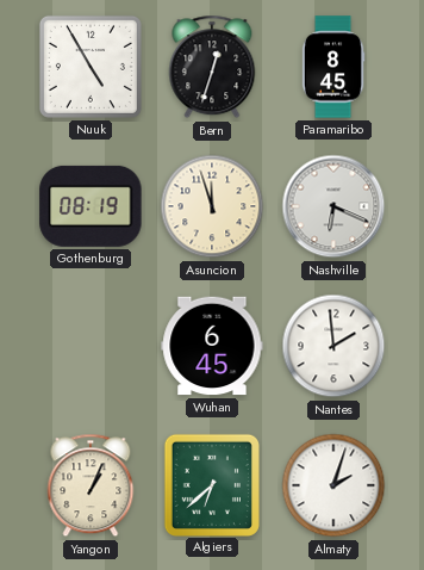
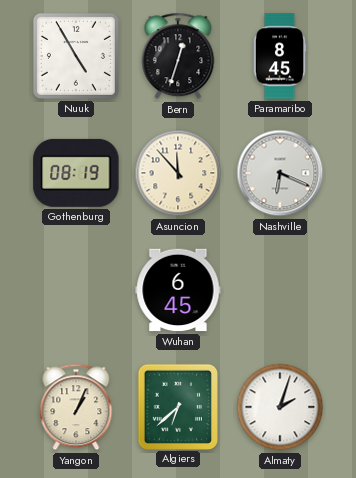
Asuncion: 11:57 -> 11:53
Nantes: 1:59 -> none
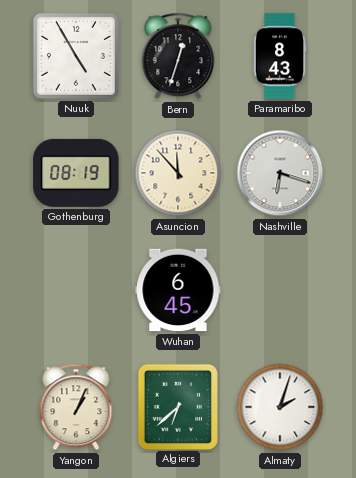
Paramaribo: 8:45 -> 8:43
Nashville: 6:19 -> 6:18
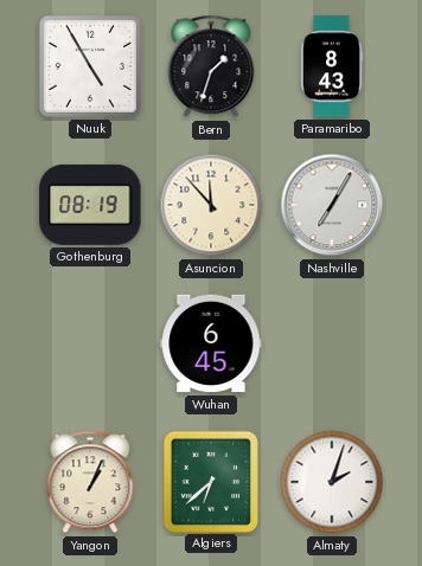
Bern: 12:33 -> 1:33
Nashville: 6:18 -> 7:05
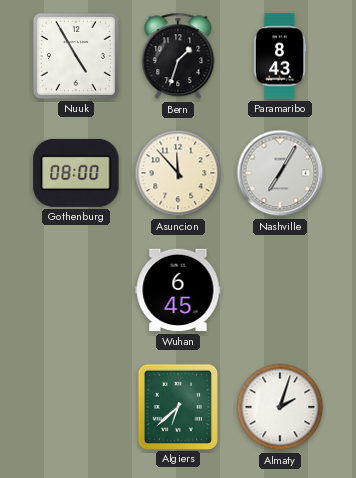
Gothenburg: 08:19 -> 08:00
Yangon: 1:04 -> none
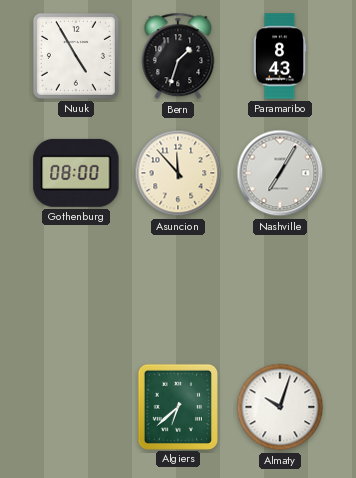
Wuhan: 6:45 -> none
Almaty: 2:03 -> 10:03
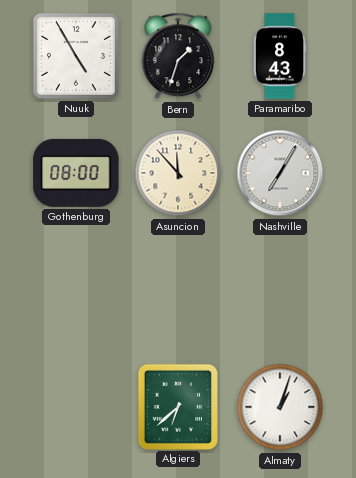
Almaty: 10:03 -> 1:03
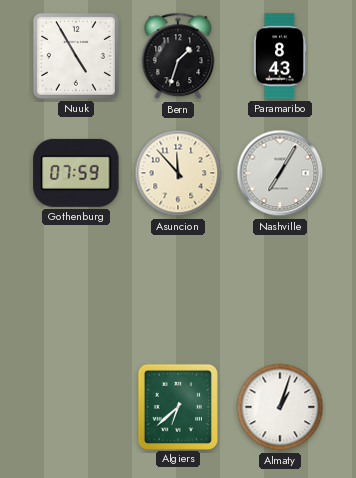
Gothenburg: 08:00 -> 07:59
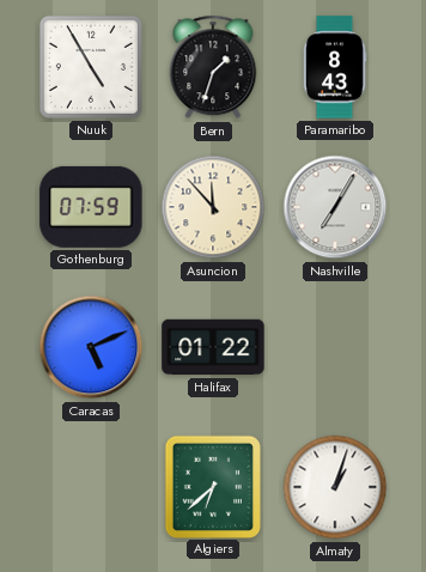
Caracas: none -> 5:11
Halifax: none -> 01:22
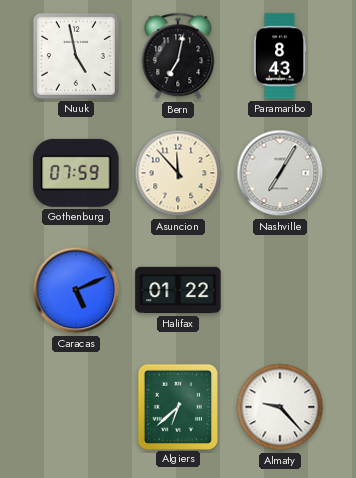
Nuuk: 4:55 -> 4:58
Bern: 1:33 -> 7:02
Almaty: 1:03 -> 9:23
